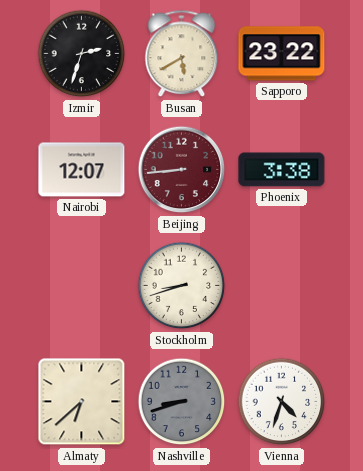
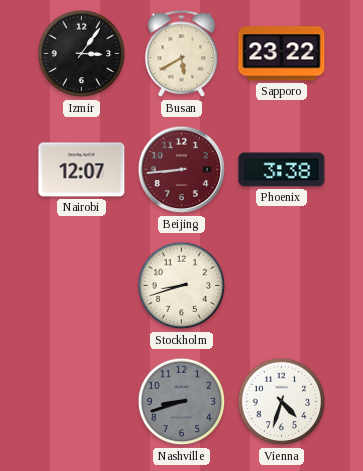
Izmir: 2:33 -> 3:06
Almaty: 6:38 -> none
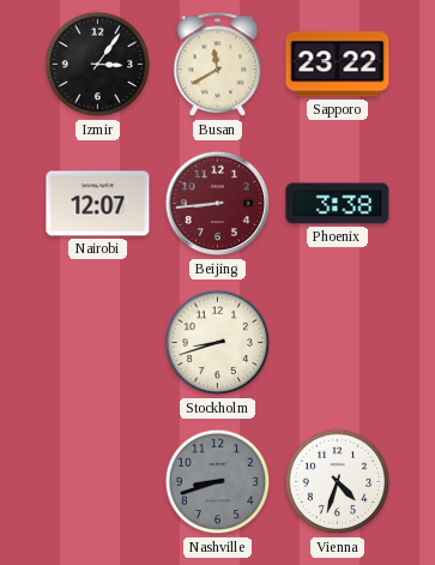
Busan: 5:40 -> 11:40
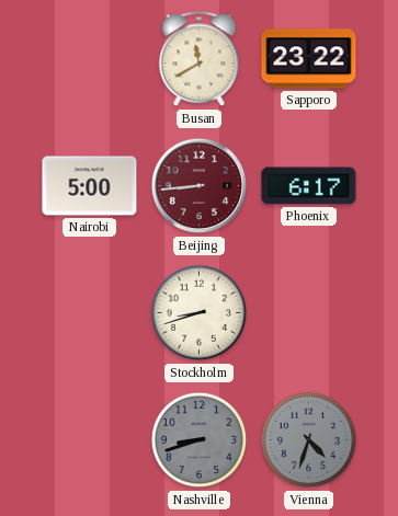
Izmir: 3:06 -> none
Nairobi: 12:07 -> 5:00
Phoenix: 3:38 -> 6:17
Vienna dial: white -> grey
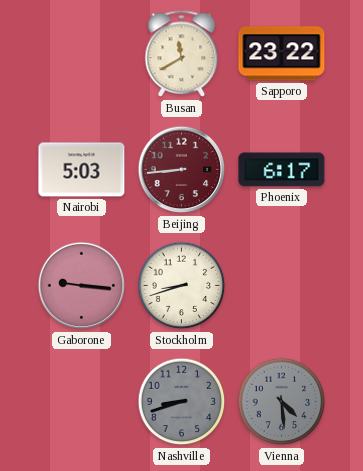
Nairobi: 5:00 -> 5:03
Gaborone: none -> 9:16
Vienna: 4:33 -> 4:29
